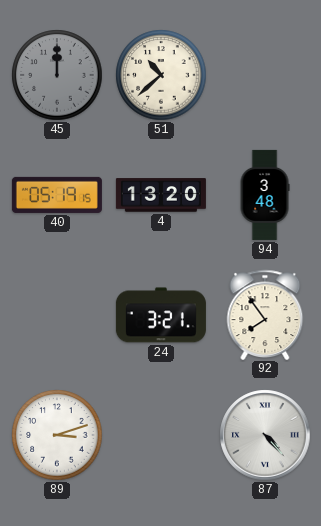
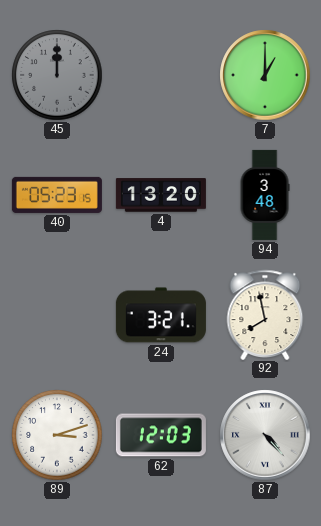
51: 10:38 -> none
7: none -> 1:00
40: 05:19 -> 05:23
92: 7:54 -> 7:58
62: none -> 12:03
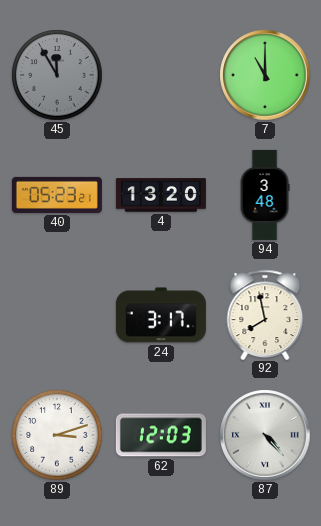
45: 12:00 -> 11:55
7: 1:00 -> 11:00
40: 05:23:15 -> 05:23:21
24: 3:21 -> 3:17
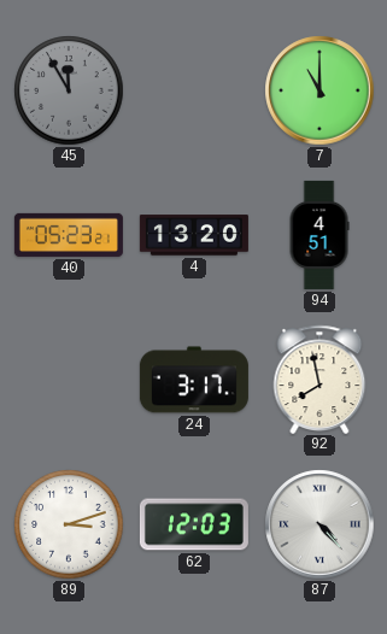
94: 3:48 -> 4:51
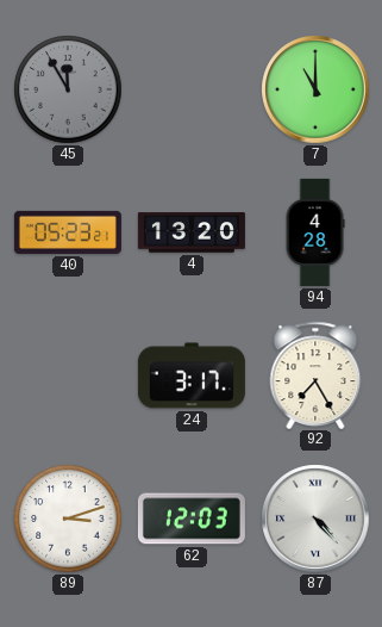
94: 4:51 -> 4:28
92: 7:58 -> 7:25
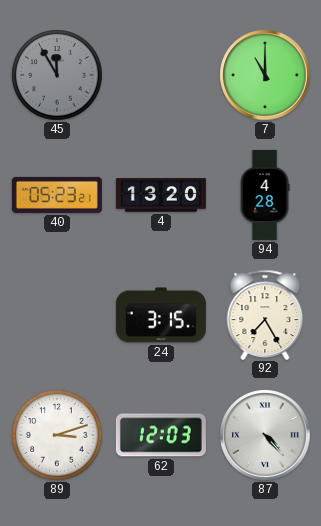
24: 3:17 -> 3:15
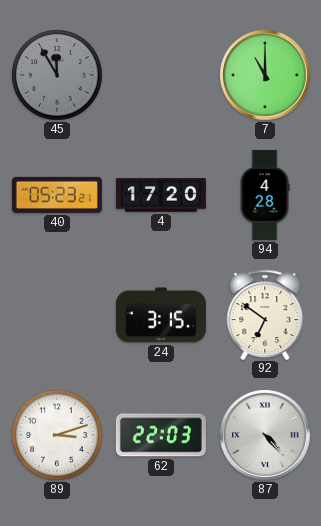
4: 13:20 -> 17:20
92: 7:25 -> 6:51
62: 12:03 -> 22:03
